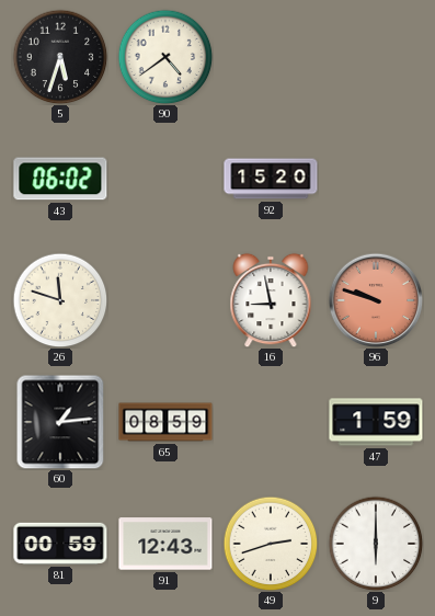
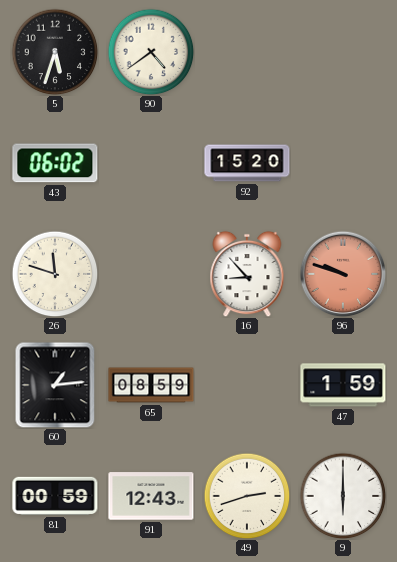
16: 8:58 -> 8:53
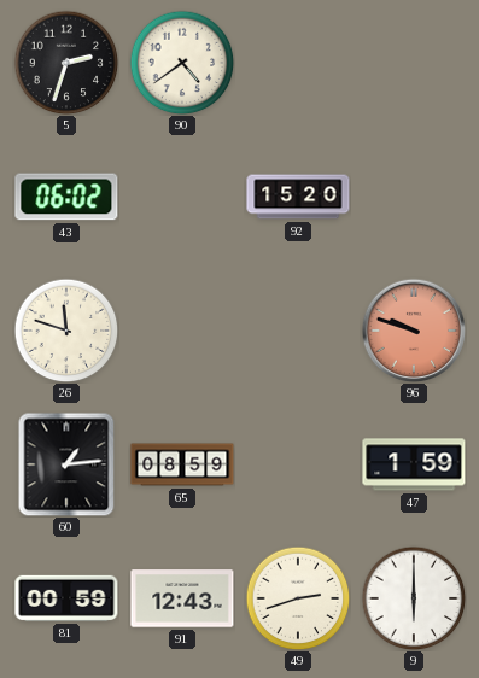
5: 5:33 -> 2:33
16: 8:53 -> none
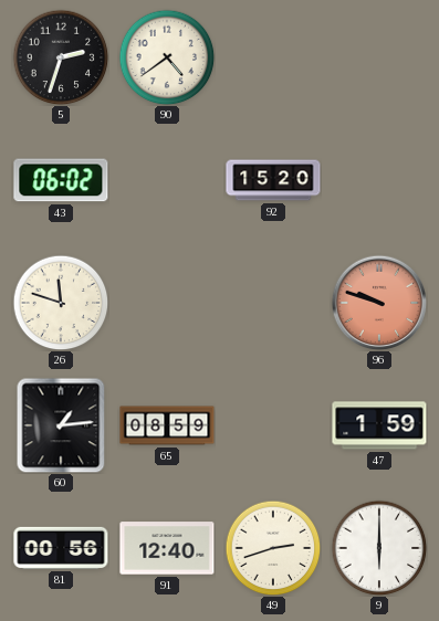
81: 00:59 -> 00:56
91: 12:43 -> 12:40
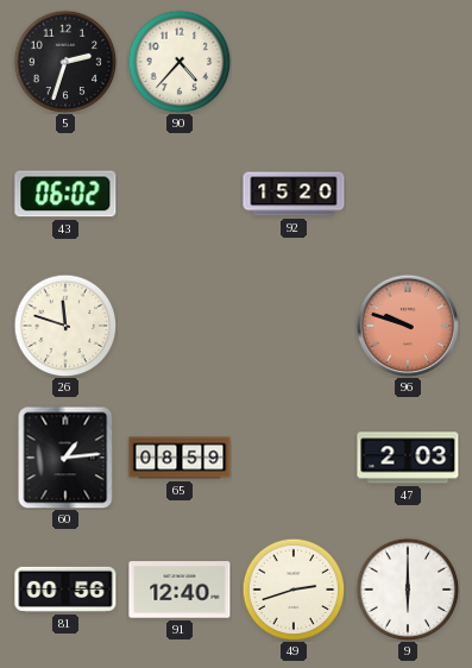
90: 4:39 -> 4:37
47: 1:59 -> 2:03
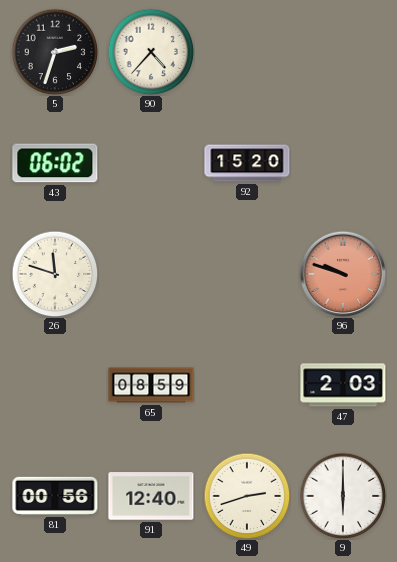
60: 1:14 -> none
